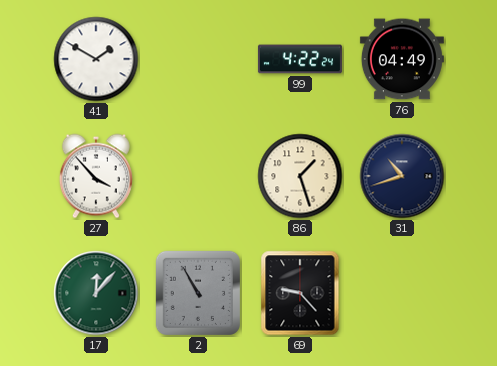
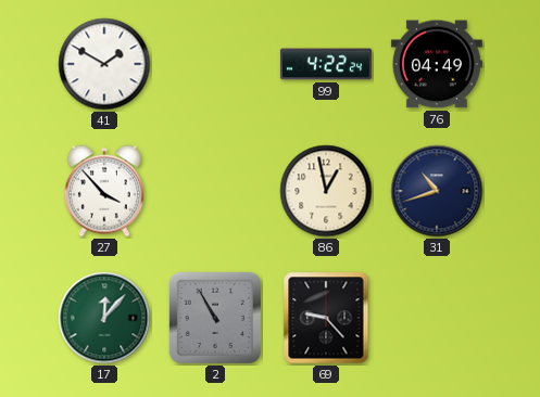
86: 1:27 -> 12:58
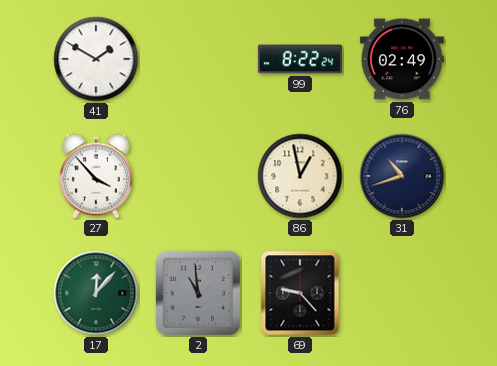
99: 4:22 -> 8:22
76: 04:49 -> 02:49
2: 10:55 -> 10:59
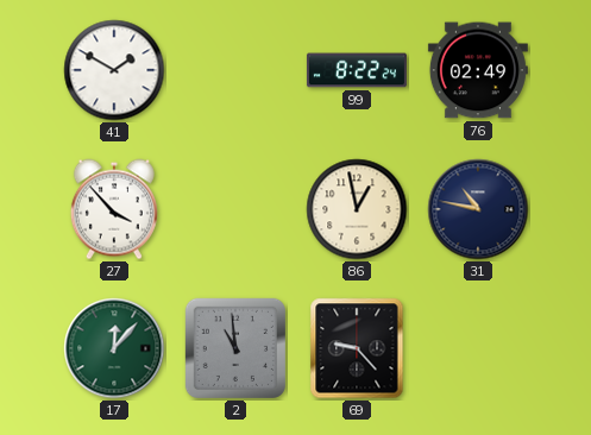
31: 10:42 -> 10:47
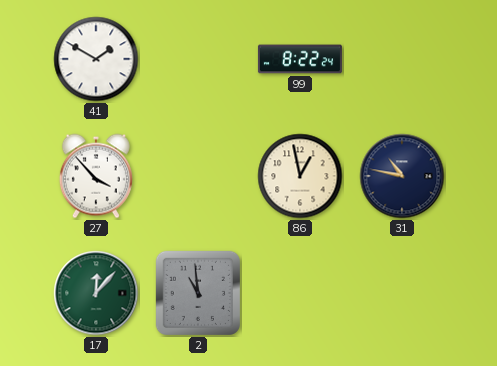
76: 02:49 -> none
69: 9:23 -> none
